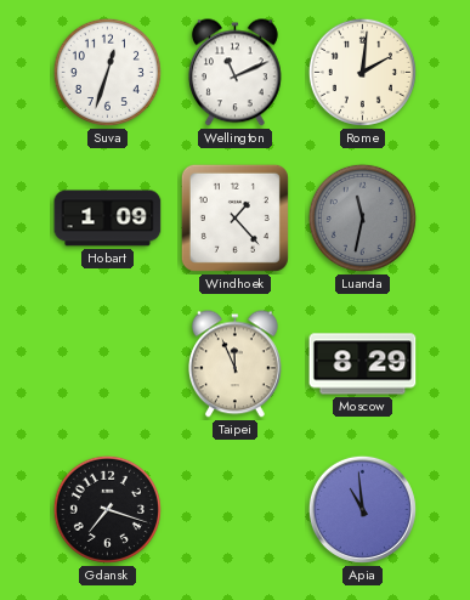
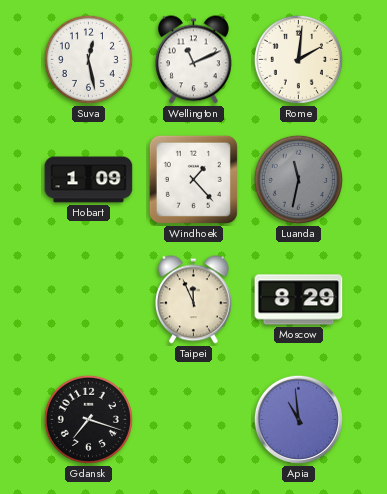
Suva: 12:33 -> 12:28
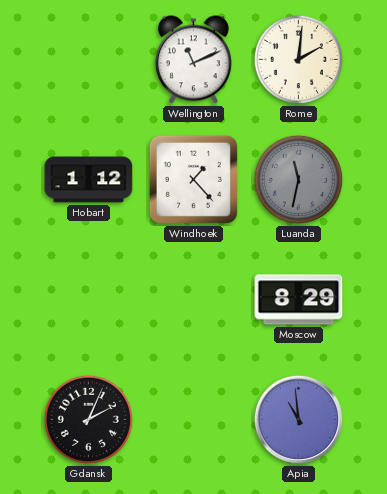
Suva: 12:28 -> none
Hobart: 1:09 -> 1:12
Taipei: 11:56 -> none
Gdansk: 7:18 -> 2:04
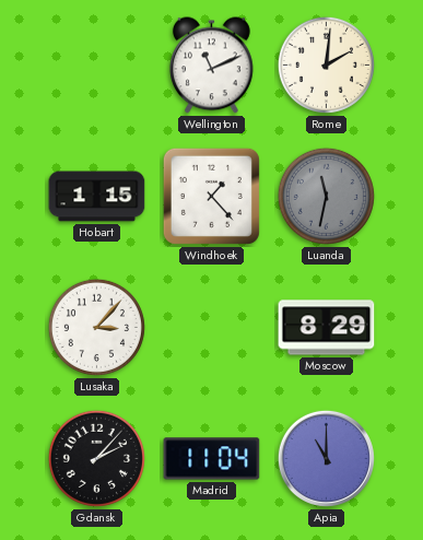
Hobart: 1:12 -> 1:15
Lusaka: none -> 3:07
Gdansk: 2:04 -> 2:07
Madrid: none -> 11:04
Apia: 10:59 -> 11:00
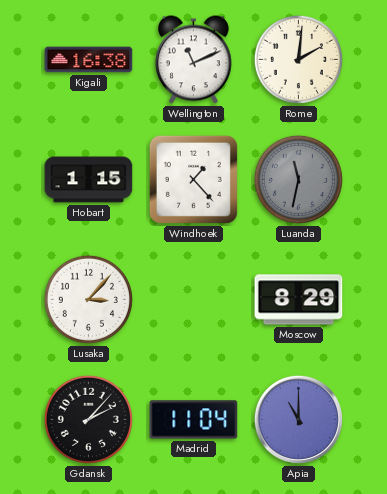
Kigali: none -> 16:38
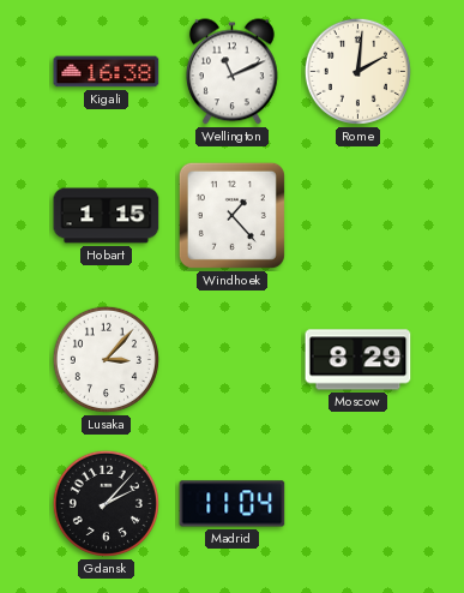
Luanda: 11:32 -> none
Apia: 11:00 -> none
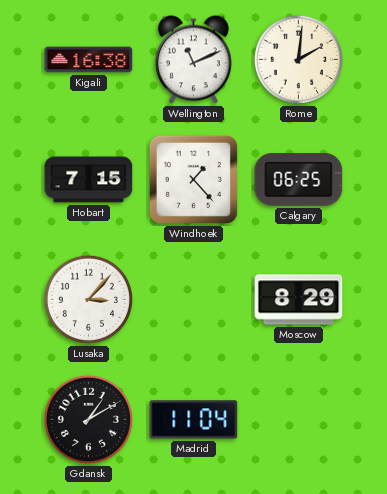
Hobart: 1:15 -> 7:15
Calgary: none -> 06:25
Gdansk: 2:07 -> 1:10
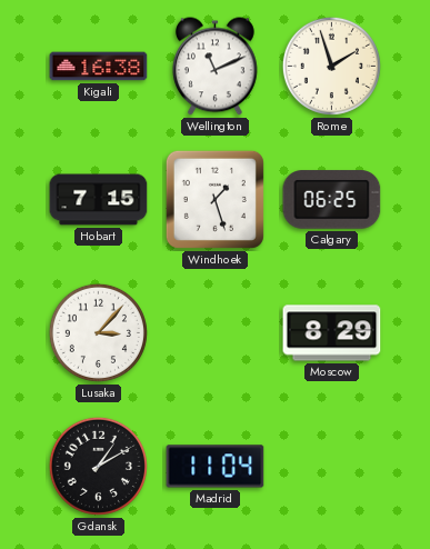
Rome: 2:01 -> 1:57
Windhoek: 1:23 -> 1:27
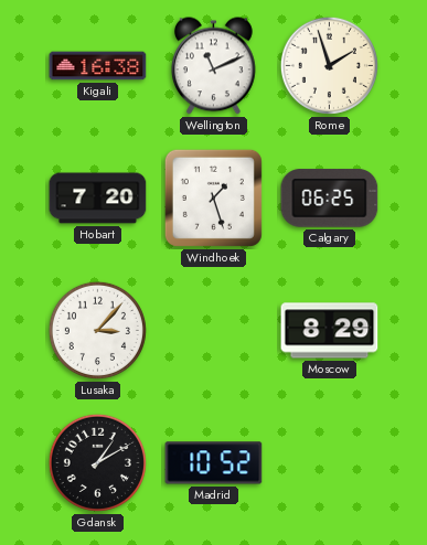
Hobart: 7:15 -> 7:20
Madrid: 11:04 -> 10:52
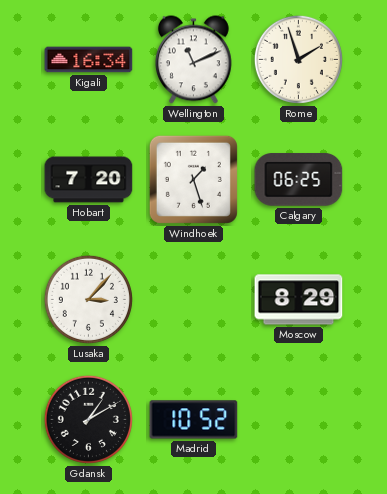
Kigali: 16:38 -> 16:34
